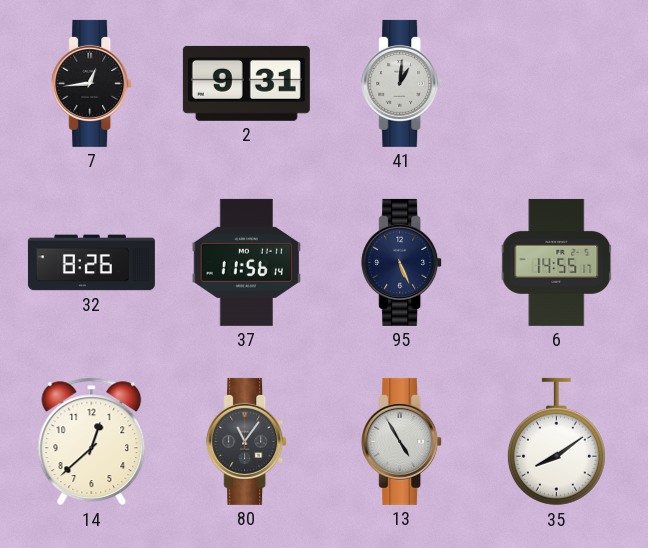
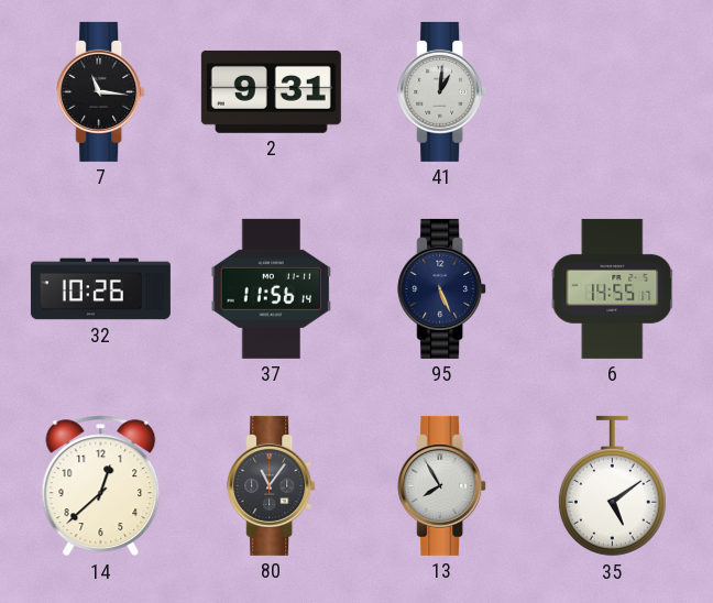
7: 12:44 -> 11:16
32: 8:26 -> 10:26
13: 4:55 -> 7:55
35: 8:09 -> 5:09
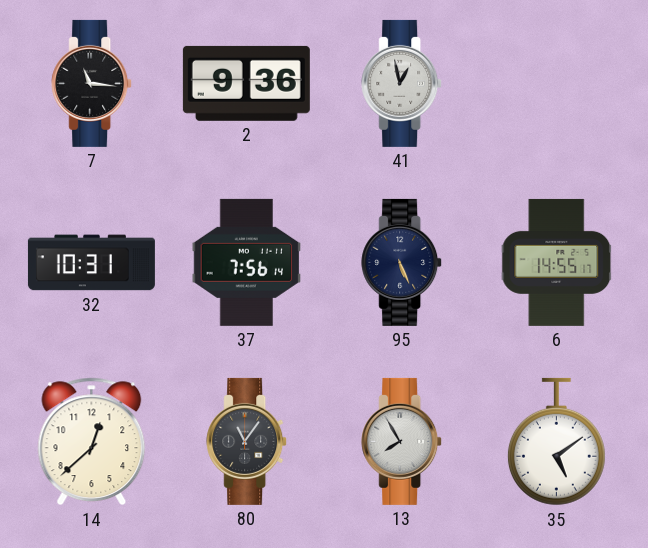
2: 9:31 -> 9:36
41: 1:01 -> 12:58
32: 10:26 -> 10:31
37: 11:56 -> 7:56
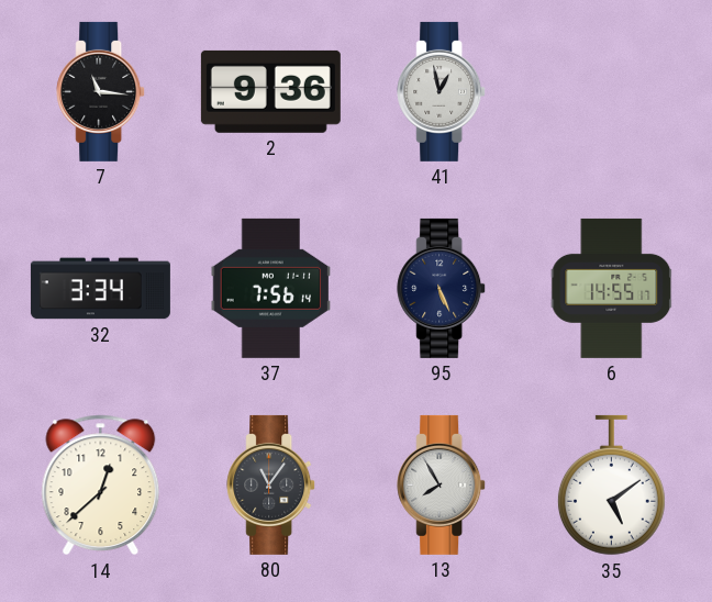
32: 10:31 -> 3:34
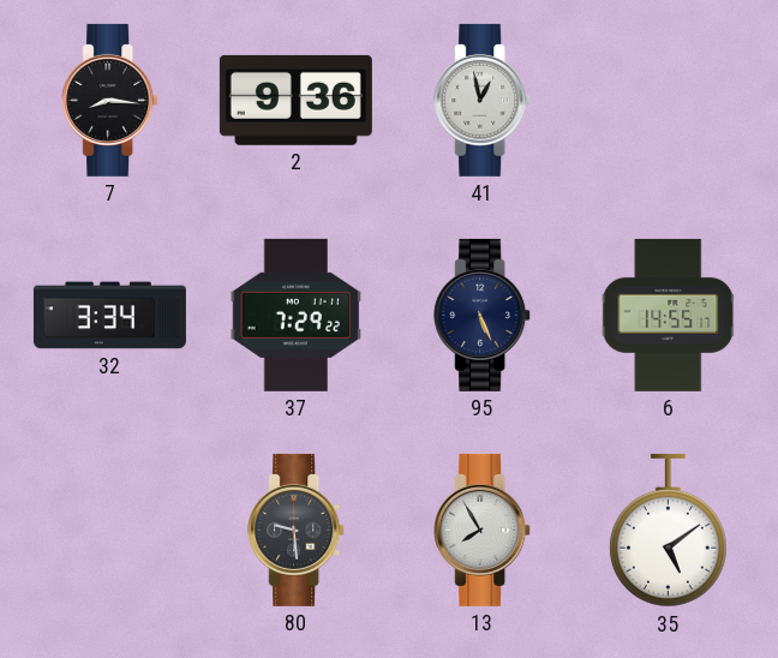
7: 11:16 -> 8:16
37: 7:56 -> 7:29
14: 12:38 -> none
80: 11:06 -> 9:29
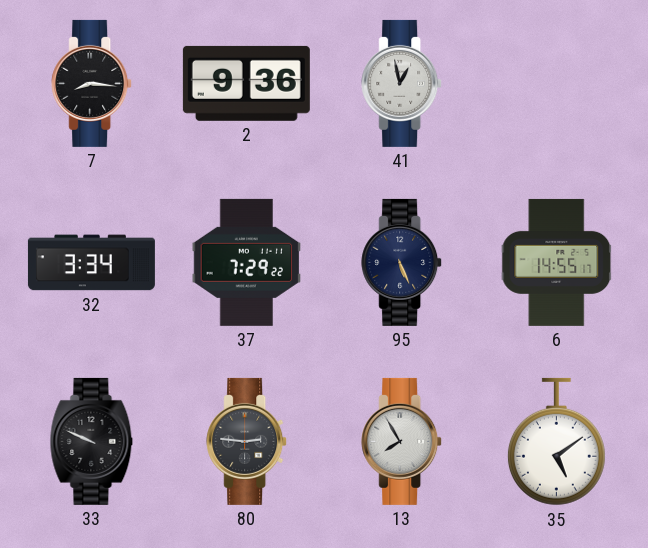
33: none -> 9:49
80: 9:29 -> 2:46
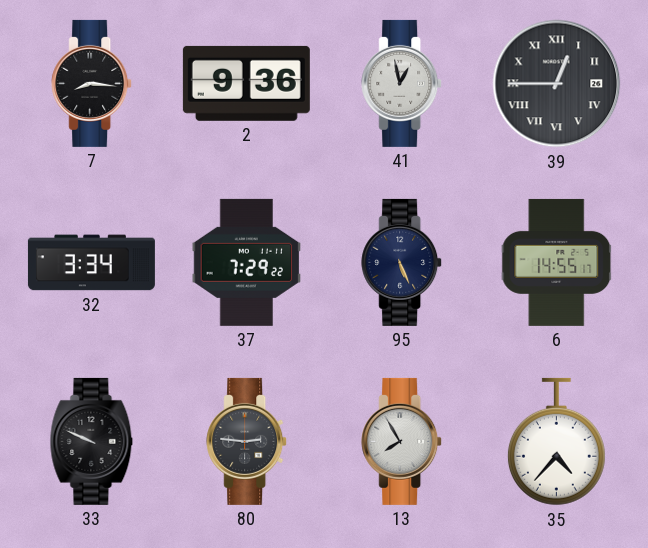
39: none -> 12:45
35: 5:09 -> 4:37
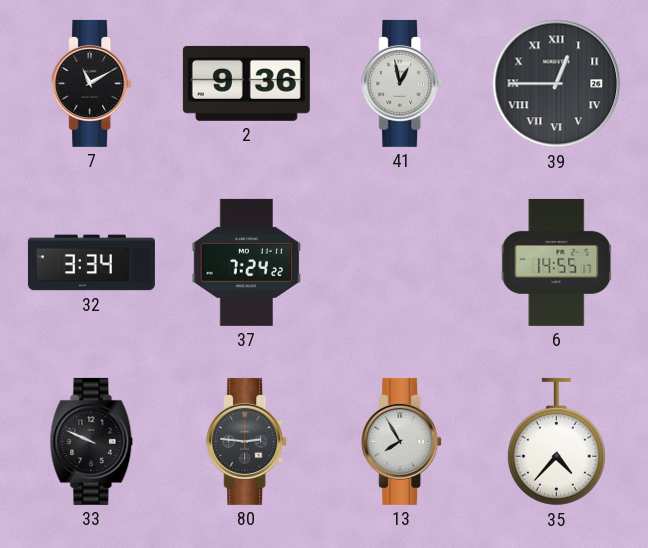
7: 8:16 -> 11:10
37: 7:29 -> 7:24
95: 5:26 -> none
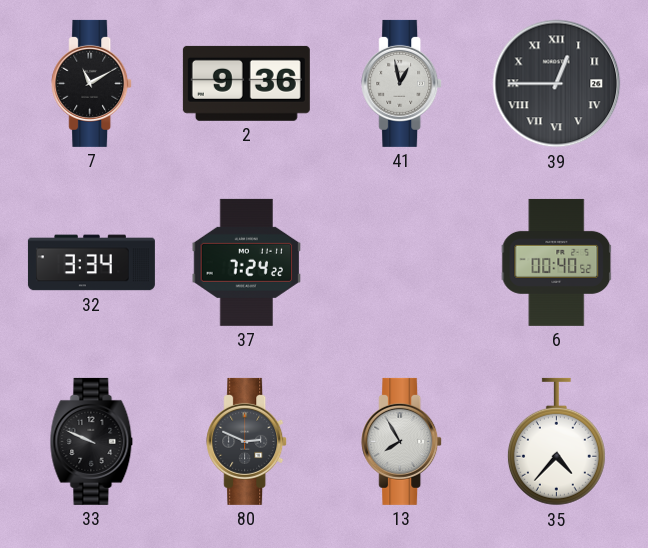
6: 14:55 -> 00:40
80: 2:46 -> 2:49
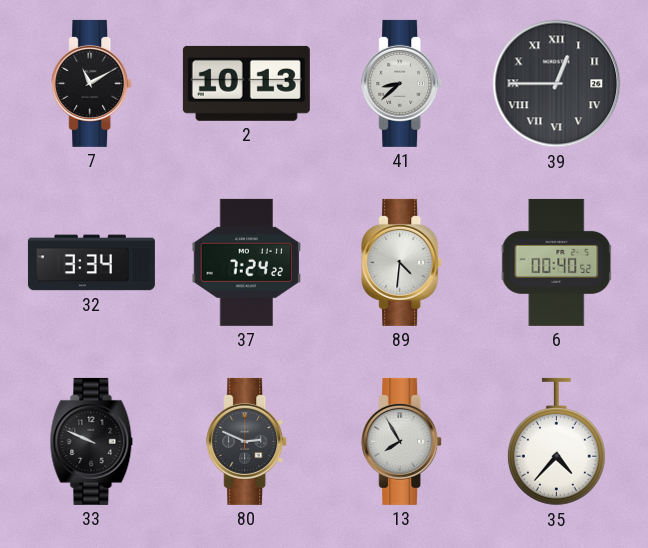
2: 9:36 -> 10:13
41: 12:58 -> 8:38
89: none -> 4:31
